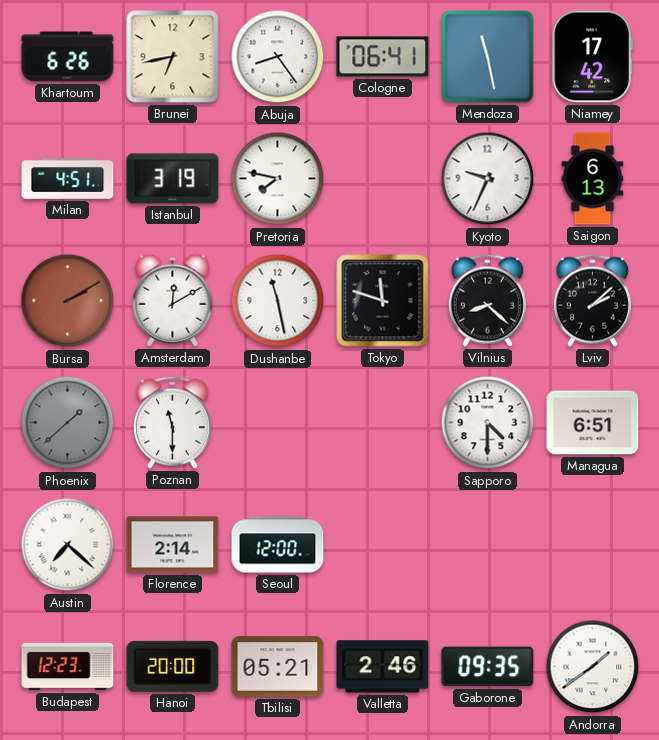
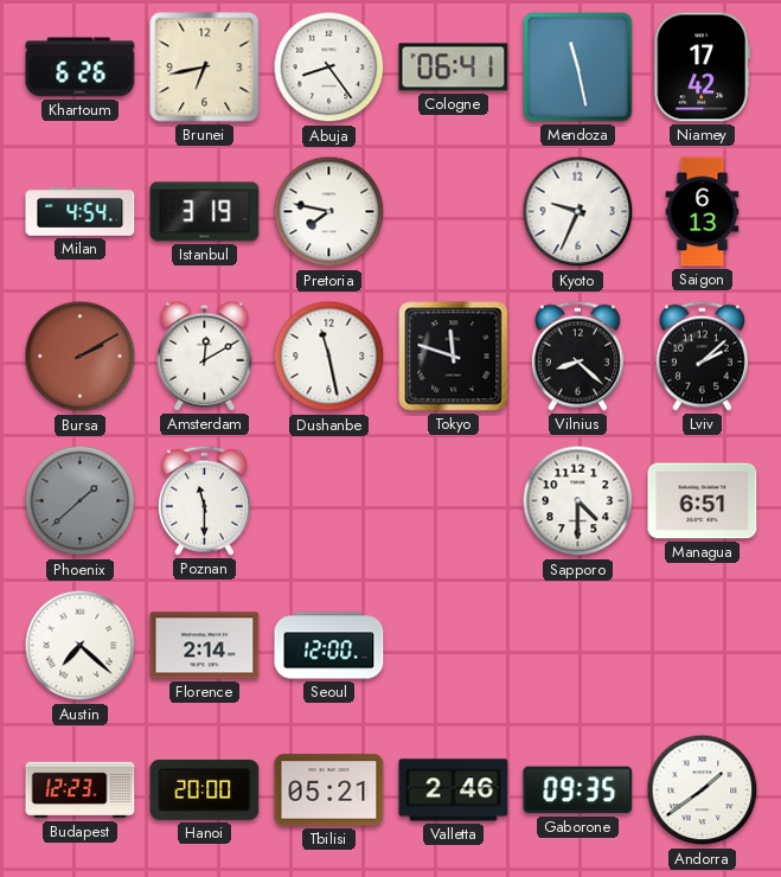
Milan: 4:51 -> 4:54
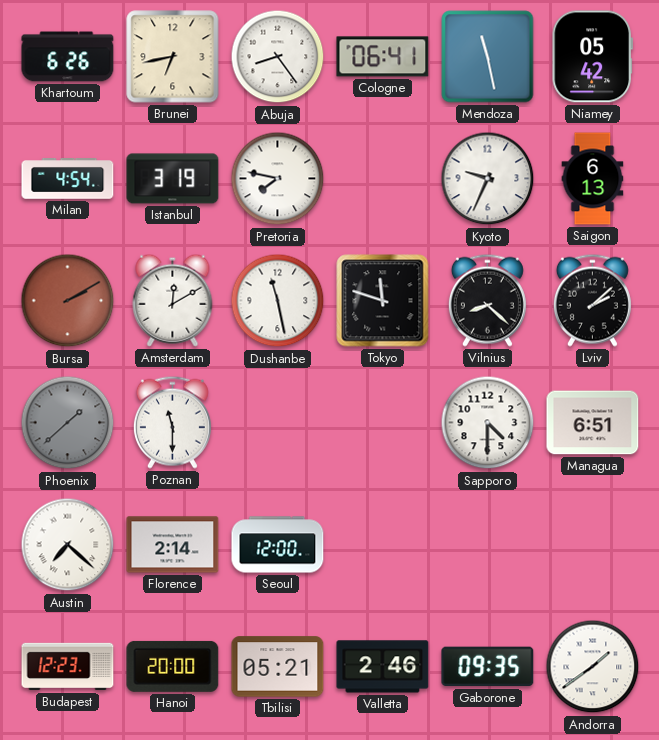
Niamey: 17:42 -> 05:42
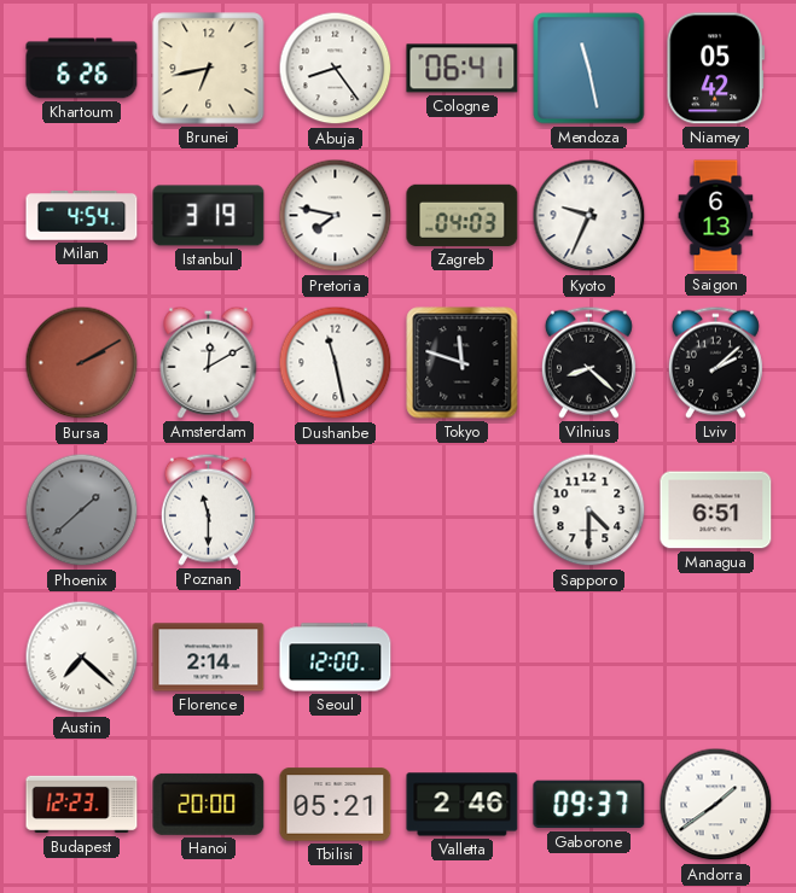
Zagreb: none -> 04:03
Gaborone: 09:35 -> 09:37
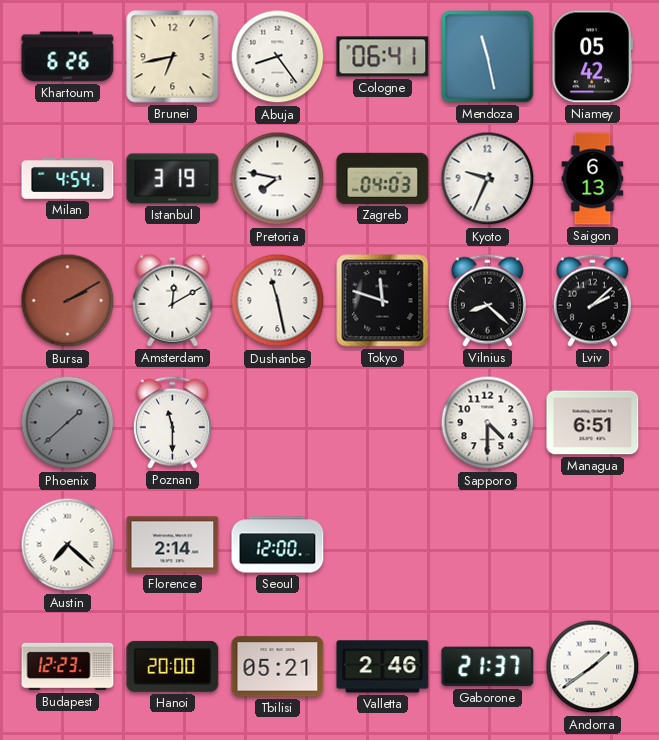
Gaborone: 09:37 -> 21:37
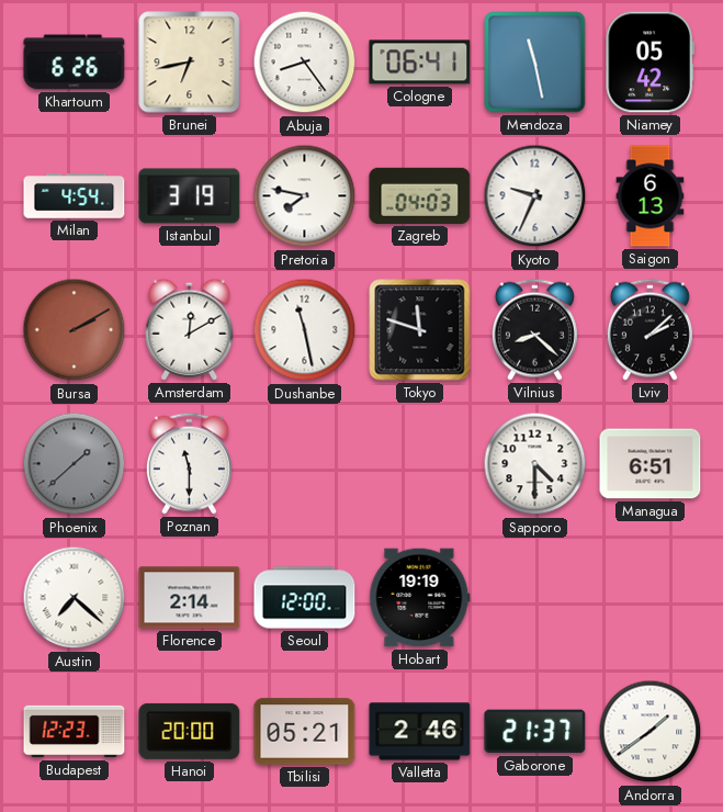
Hobart: none -> 19:19
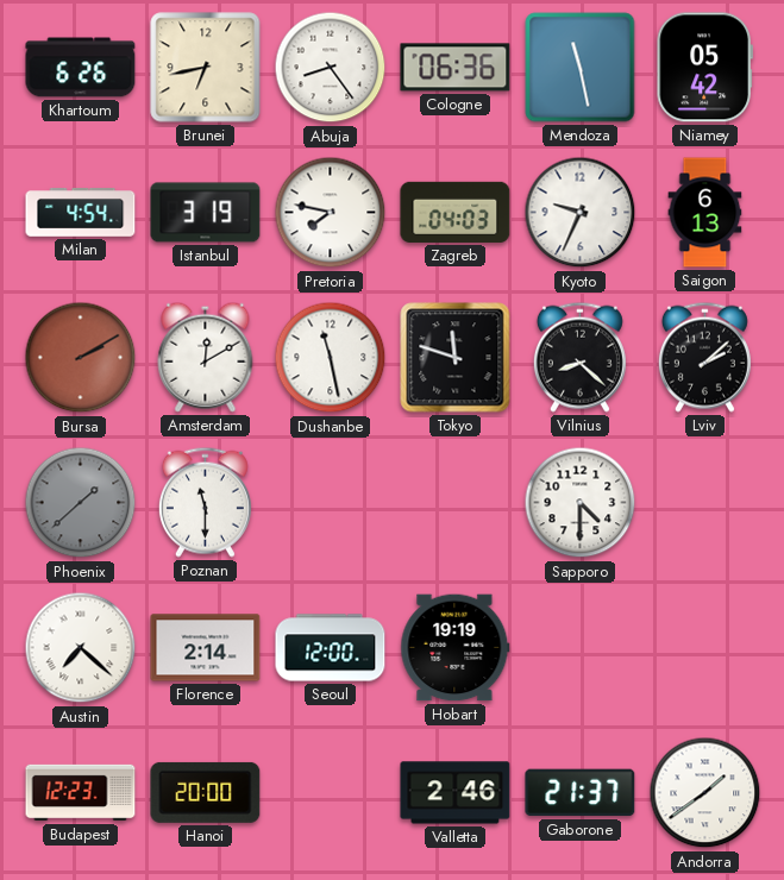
Cologne: 06:41 -> 06:36
Managua: 6:51 -> none
Tbilisi: 05:21 -> none
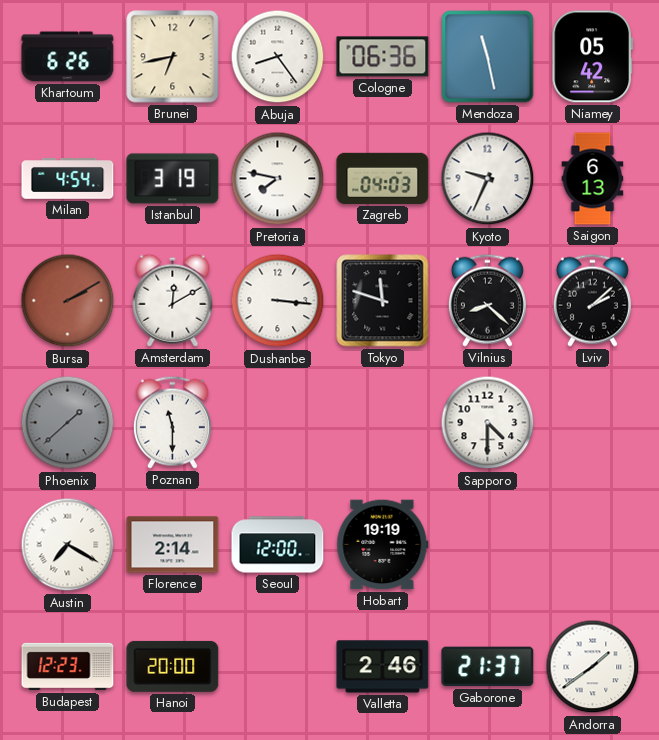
Dushanbe: 11:28 -> 3:16
Austin: 7:22 -> 7:20
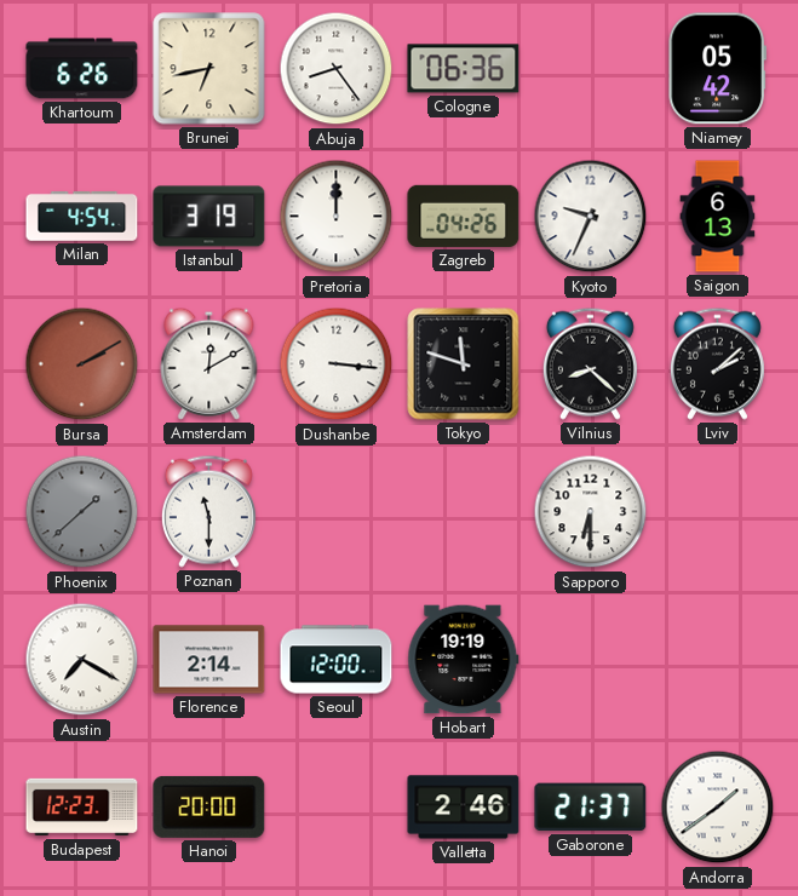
Mendoza: 11:28 -> none
Pretoria: 7:47 -> 12:00
Zagreb: 04:03 -> 04:26
Sapporo: 4:30 -> 6:30
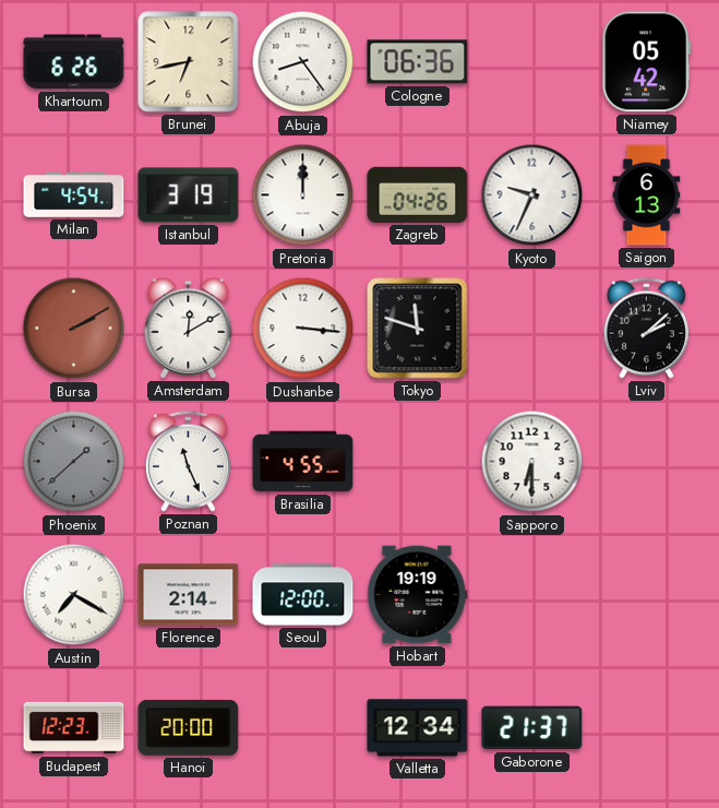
Vilnius: 8:22 -> none
Poznan: 11:30 -> 11:26
Brasilia: none -> 4:55
Valletta: 2:46 -> 12:34
Andorra: 1:39 -> none
